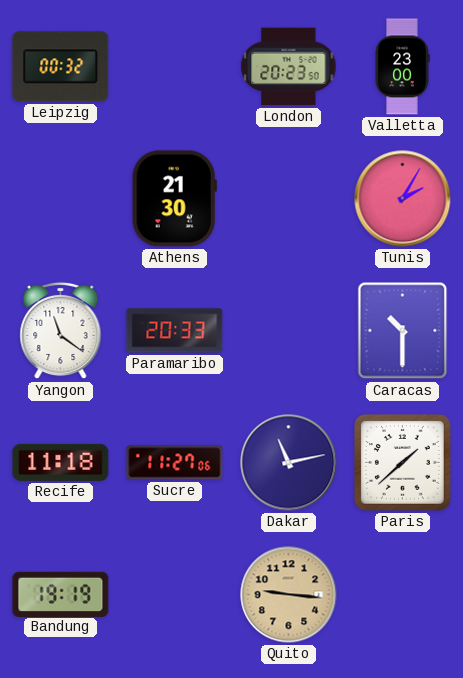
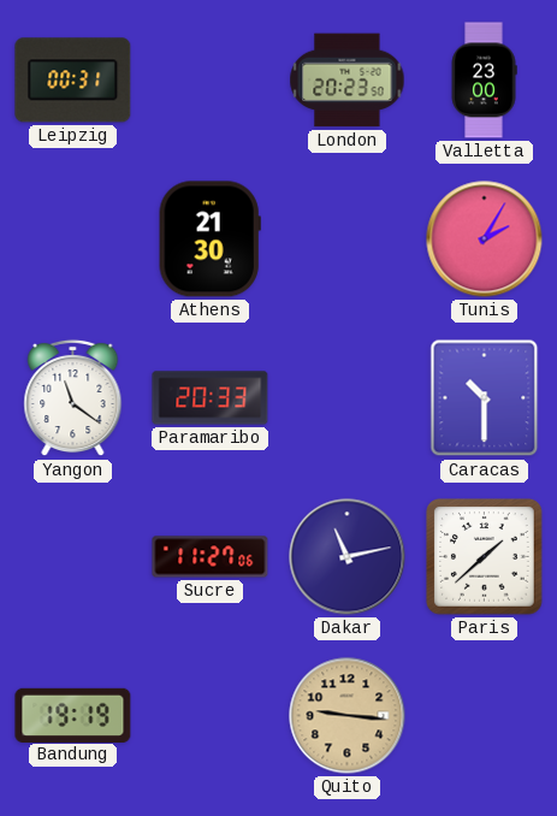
Leipzig: 00:32 -> 00:31
Recife: 11:18 -> none
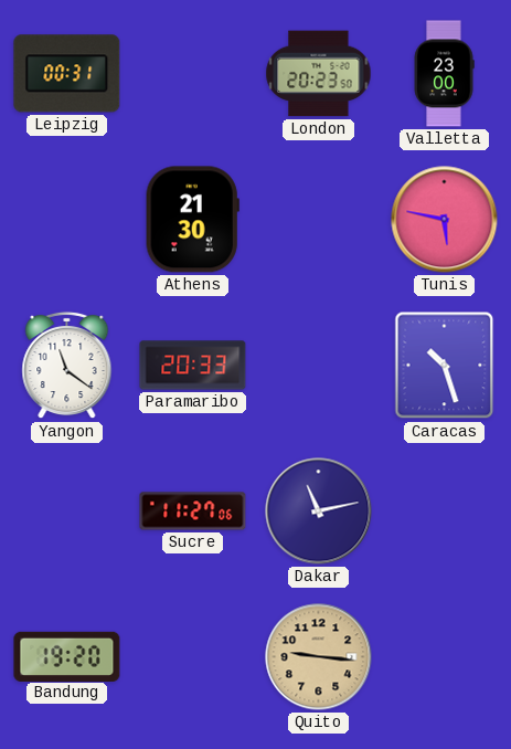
Tunis: 2:05 -> 5:47
Caracas: 10:30 -> 10:27
Paris: 1:38 -> none
Bandung: 19:19 -> 19:20
